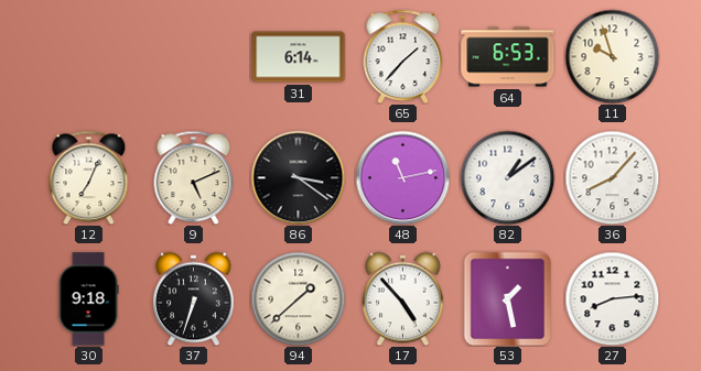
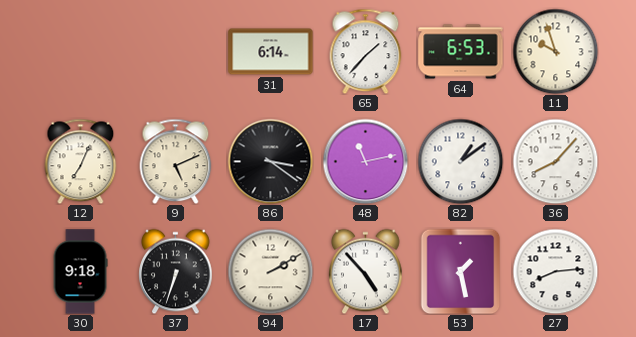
94: 1:38 -> 2:10
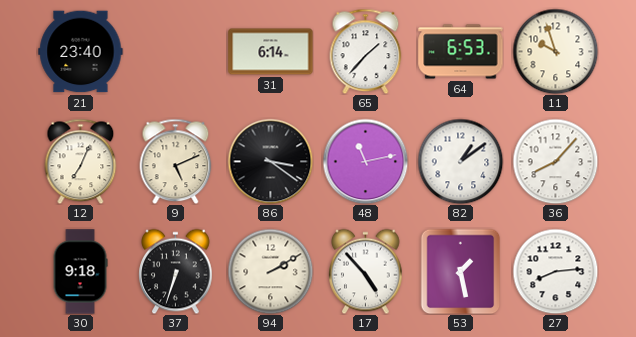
21: none -> 23:40
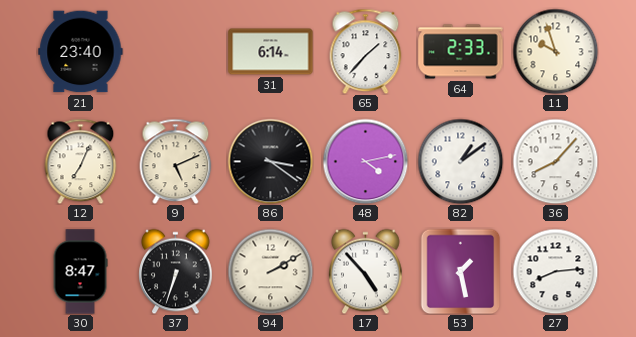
64: 6:53 -> 2:33
48: 11:13 -> 4:13
30: 9:18 -> 8:47
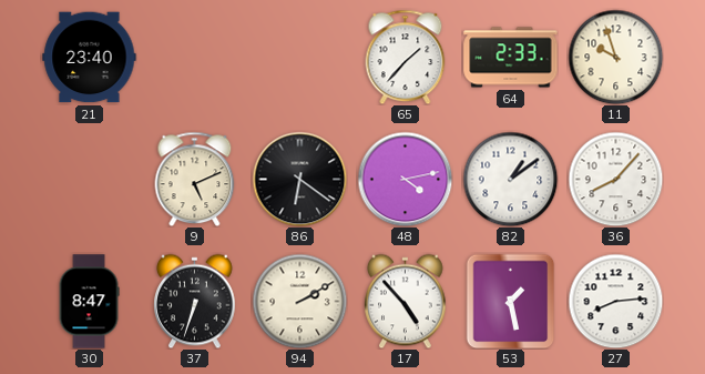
31: 6:14 -> none
12: 7:04 -> none
86: 3:21 -> 6:21
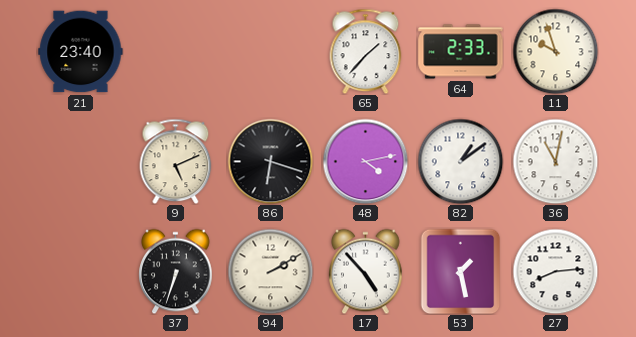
86: 6:21 -> 6:18
36: 8:07 -> 11:02
30: 8:47 -> none
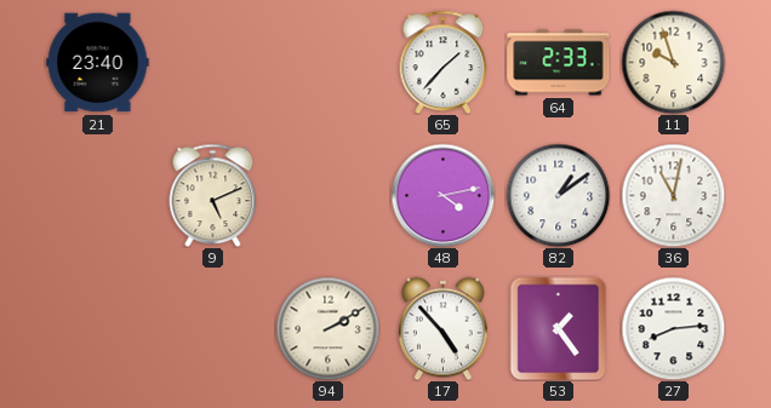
86: 6:18 -> none
37: 6:33 -> none
53: 1:28 -> 1:24
